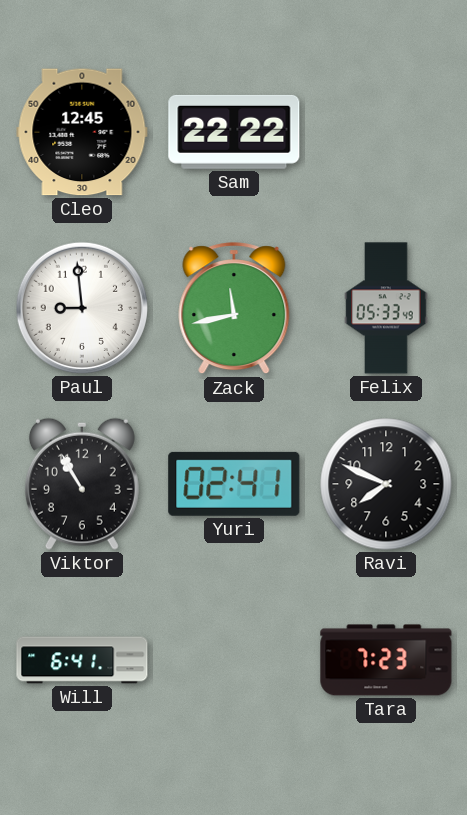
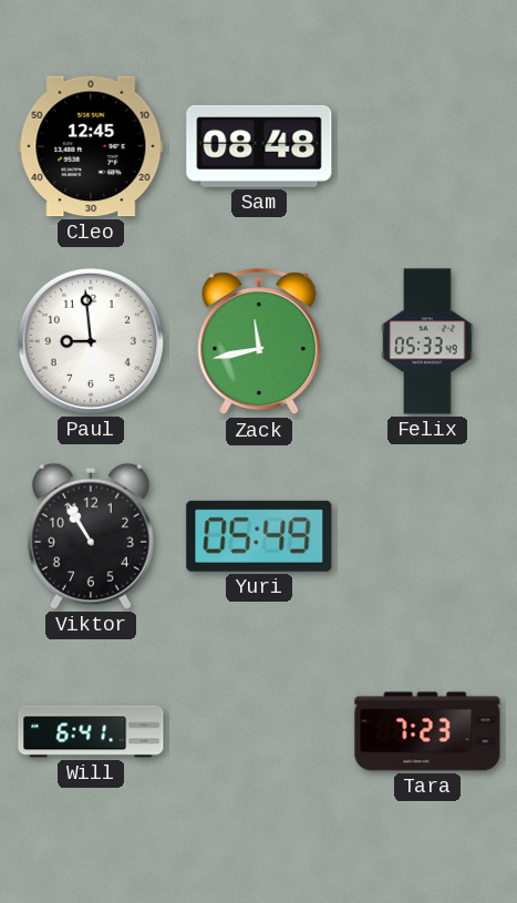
Sam: 22:22 -> 08:48
Yuri: 02:41 -> 05:49
Ravi: 7:49 -> none
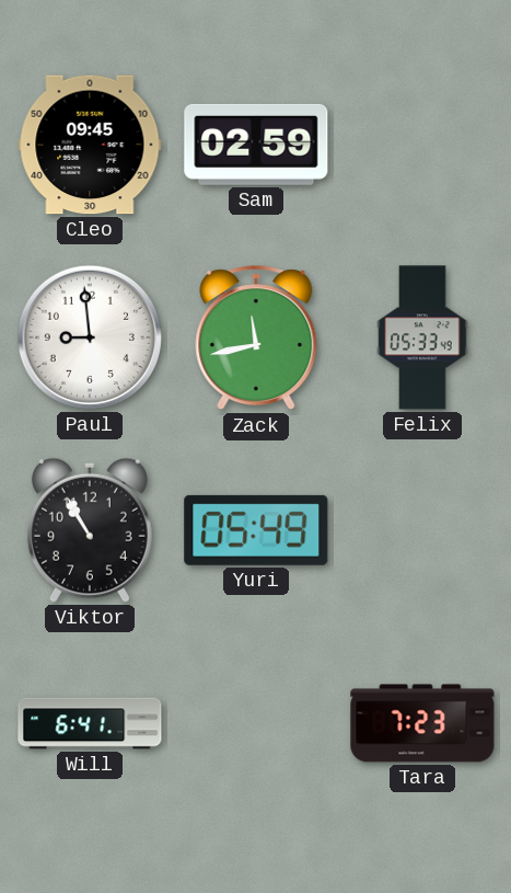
Cleo: 12:45 -> 09:45
Sam: 08:48 -> 02:59
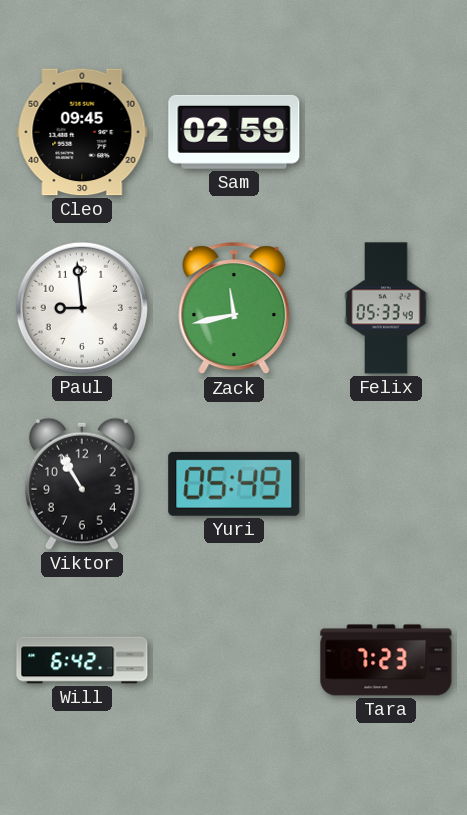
Will: 6:41 -> 6:42
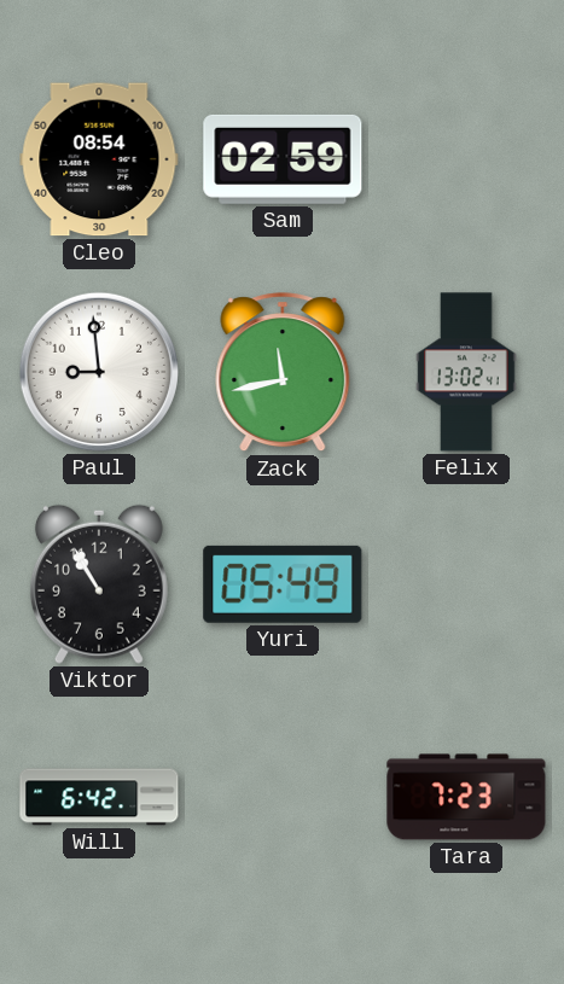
Cleo: 09:45 -> 08:54
Felix: 05:33 -> 13:02
